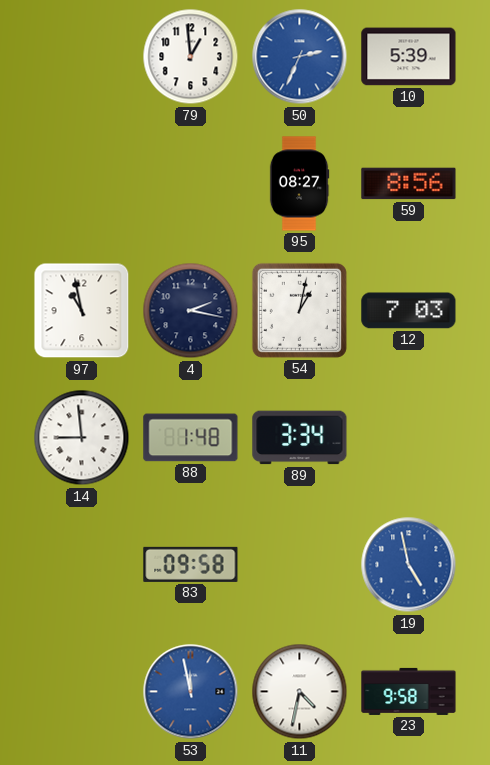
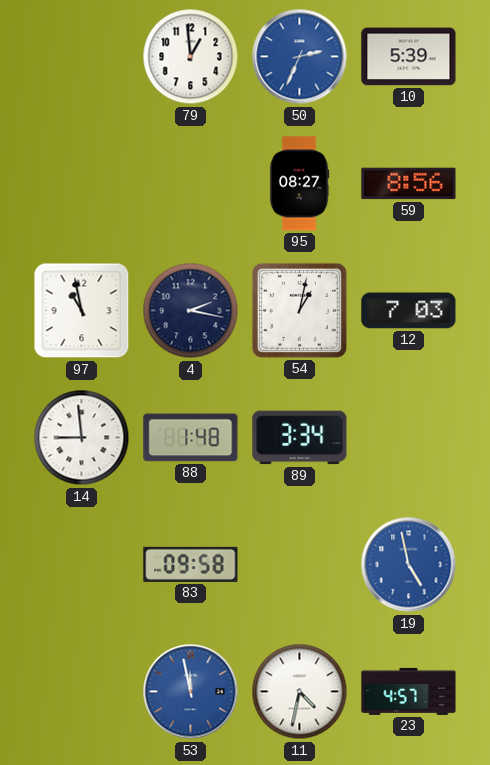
23: 9:58 -> 4:57
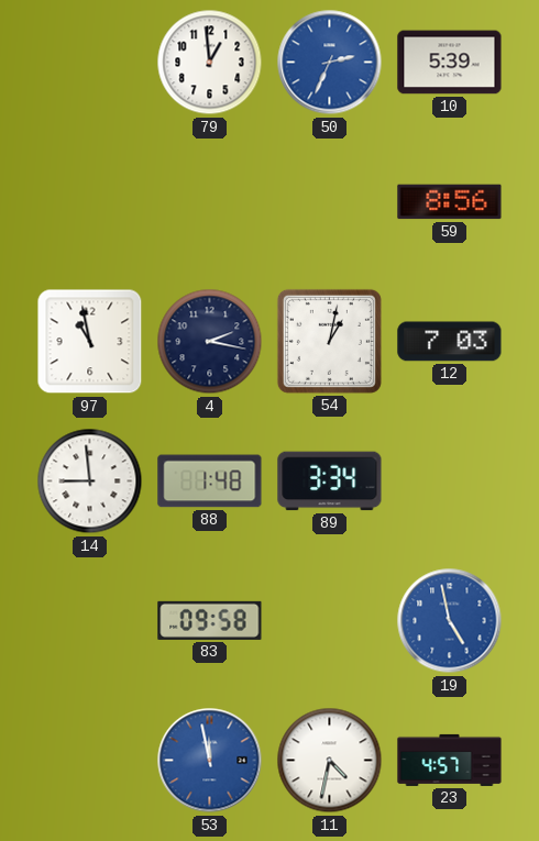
95: 08:27 -> none
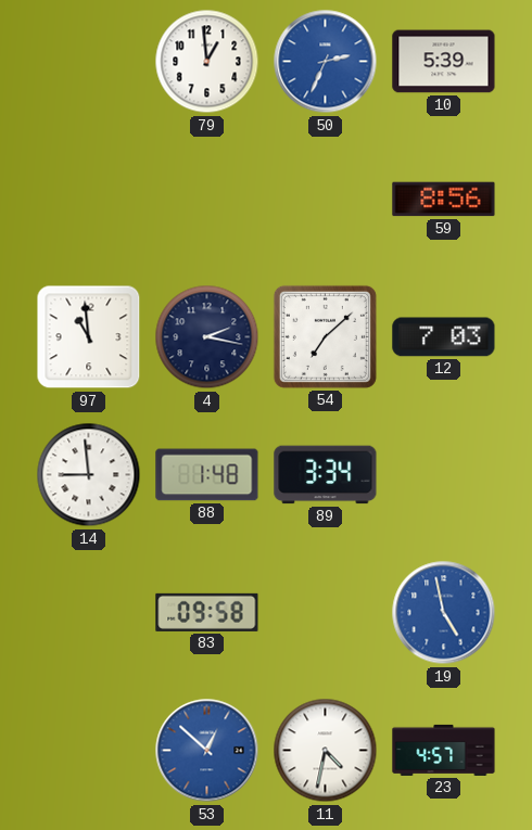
97: 10:58 -> 10:59
54: 1:02 -> 7:08
53: 11:58 -> 12:52
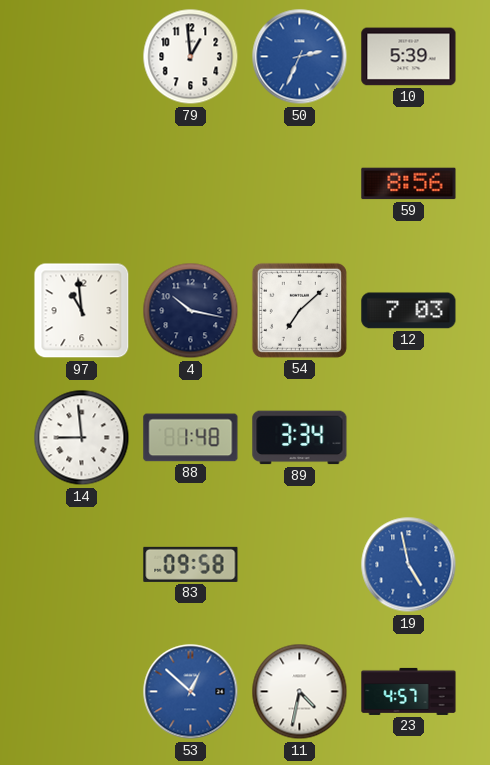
4: 2:17 -> 10:17
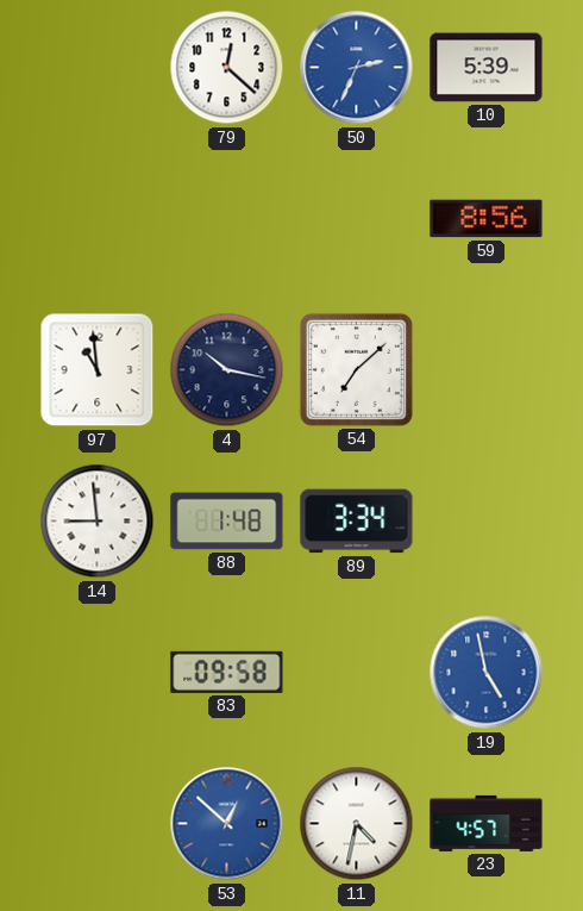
79: 12:59 -> 12:22
12: 7:03 -> none
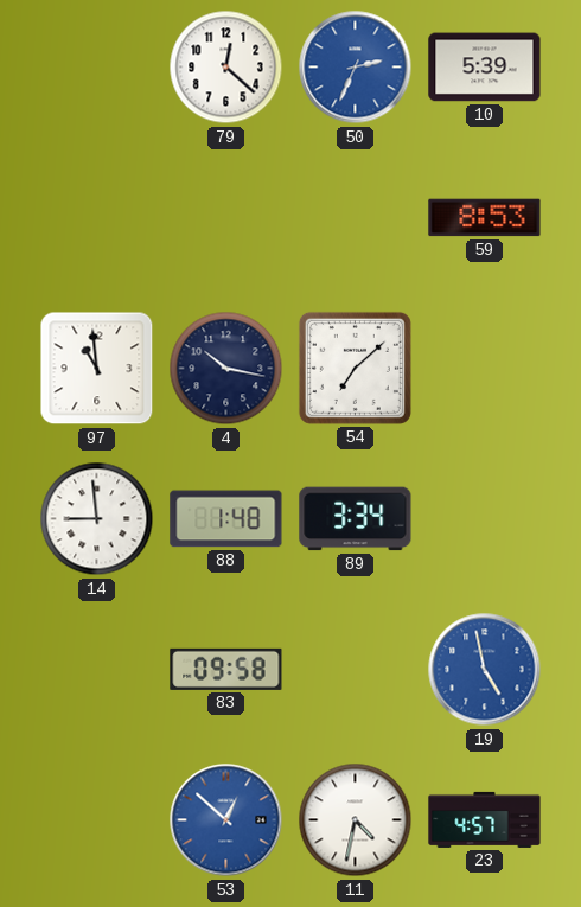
59: 8:56 -> 8:53
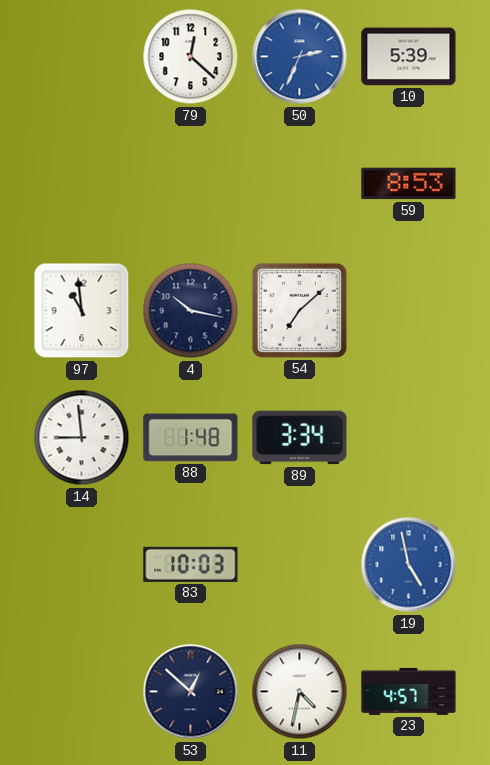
83: 09:58 -> 10:03
53 dial: blue -> navy
